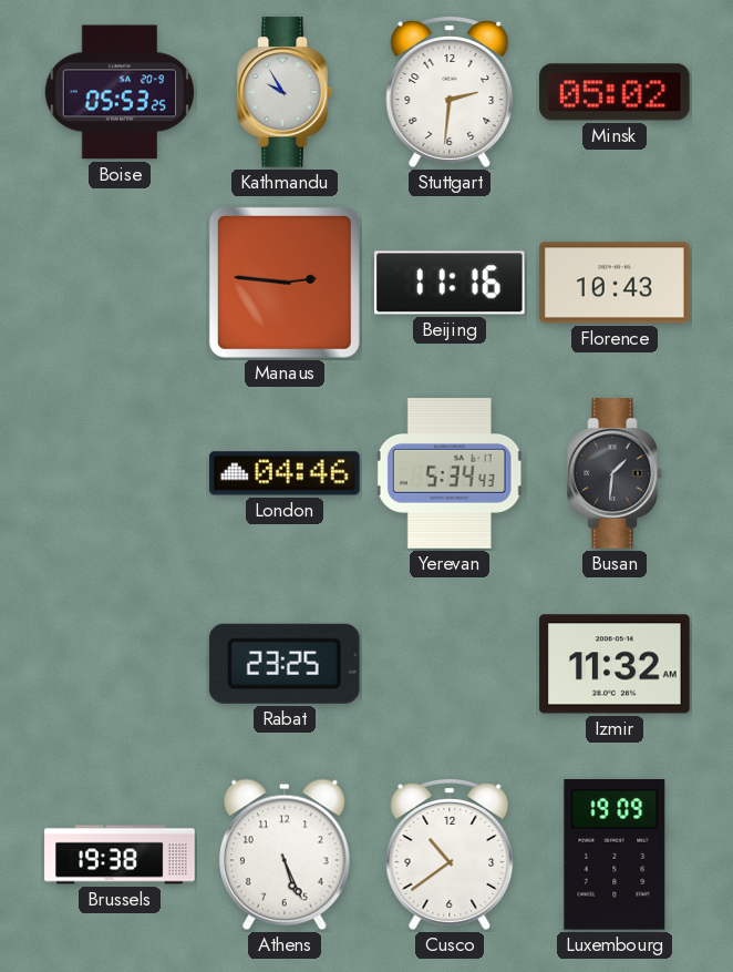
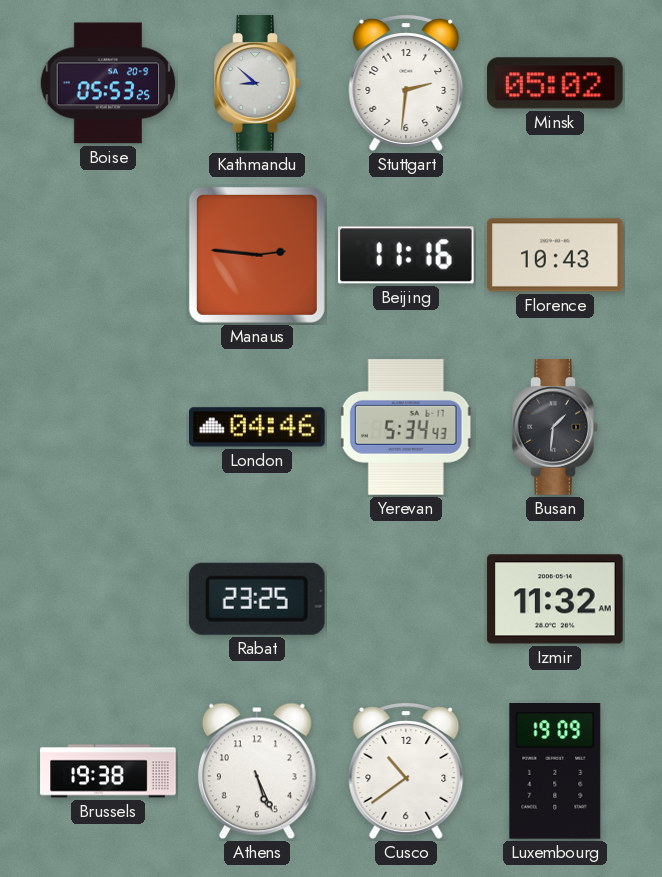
Kathmandu: 9:55 -> 8:52
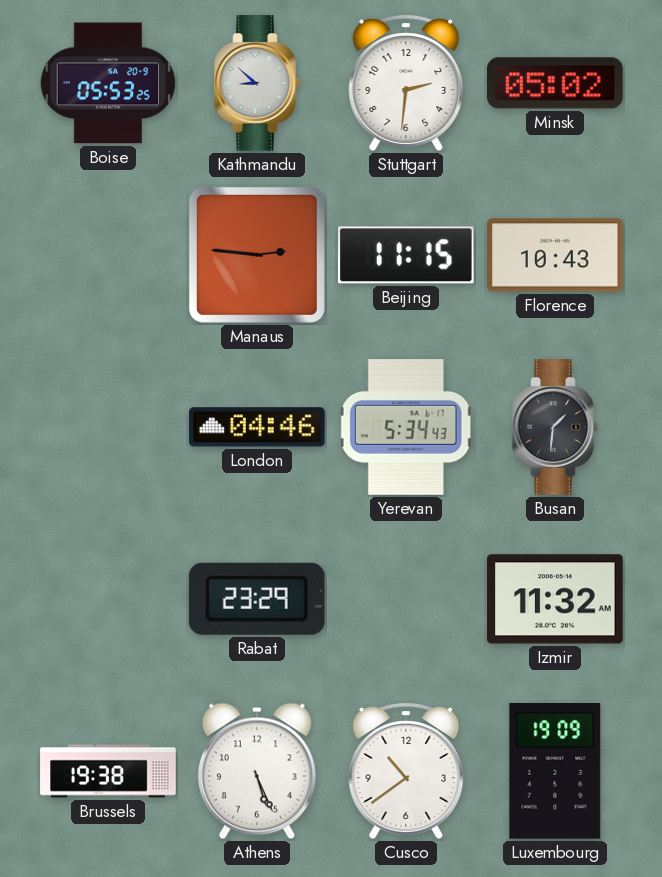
Beijing: 11:16 -> 11:15
Rabat: 23:25 -> 23:29
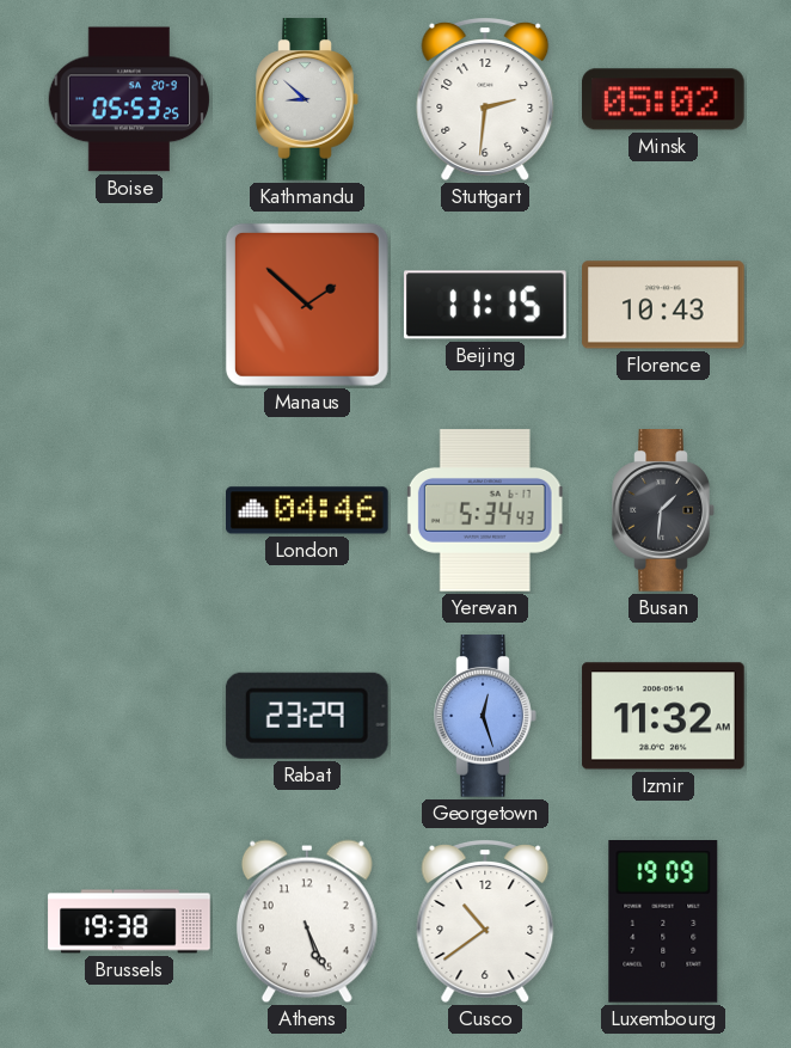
Manaus: 2:46 -> 1:52
Georgetown: none -> 12:27
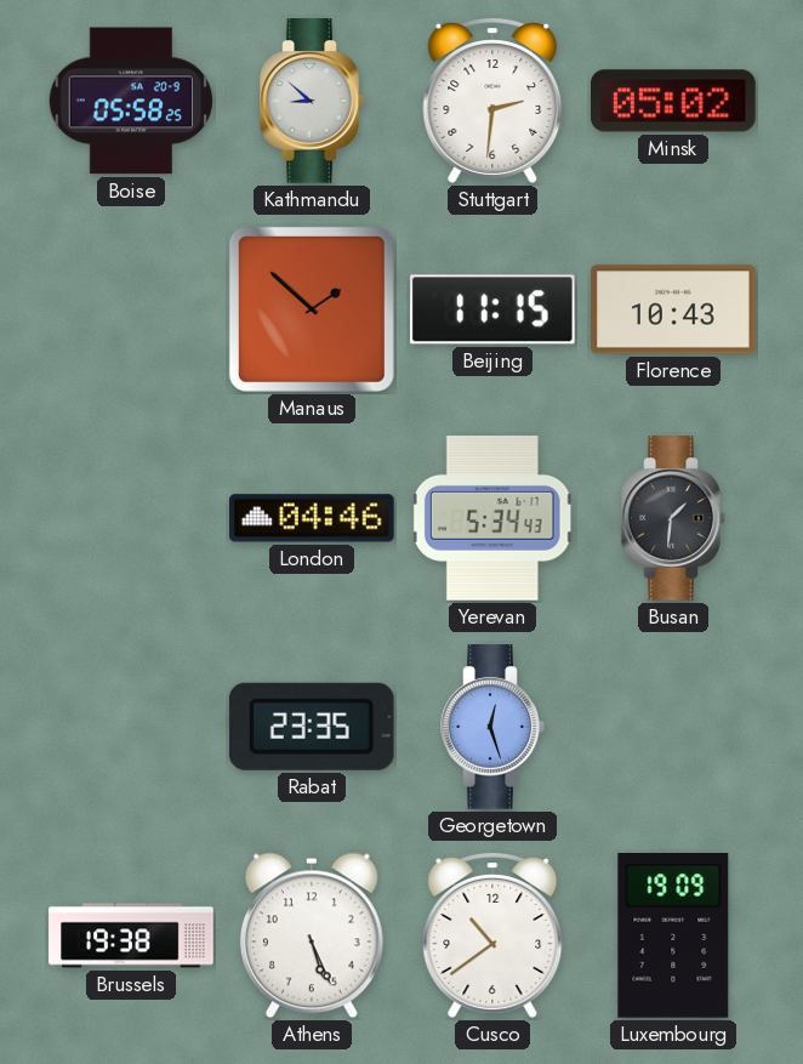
Boise: 05:53 -> 05:58
Rabat: 23:29 -> 23:35
Izmir: 11:32 -> none
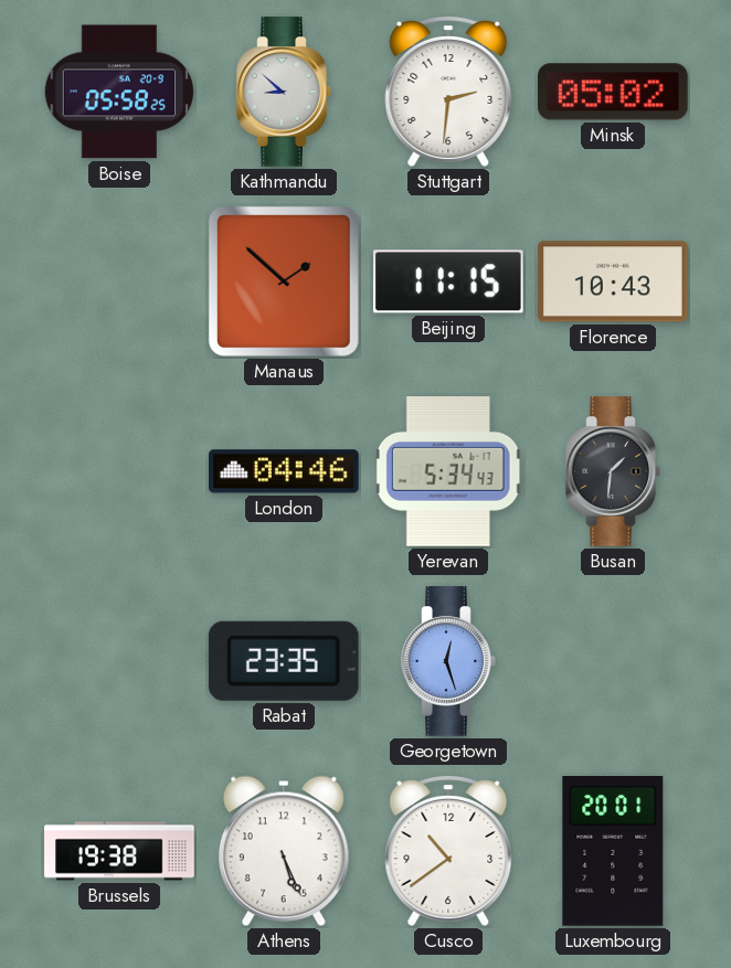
Luxembourg: 19:09 -> 20:01
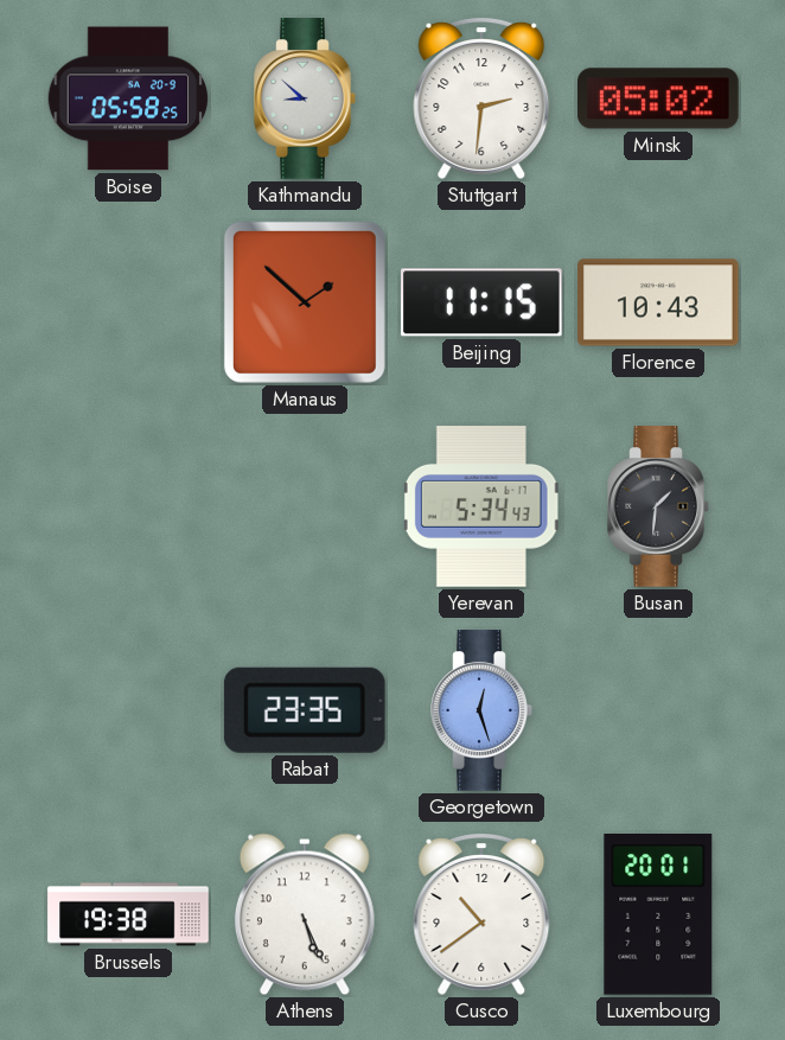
London: 04:46 -> none
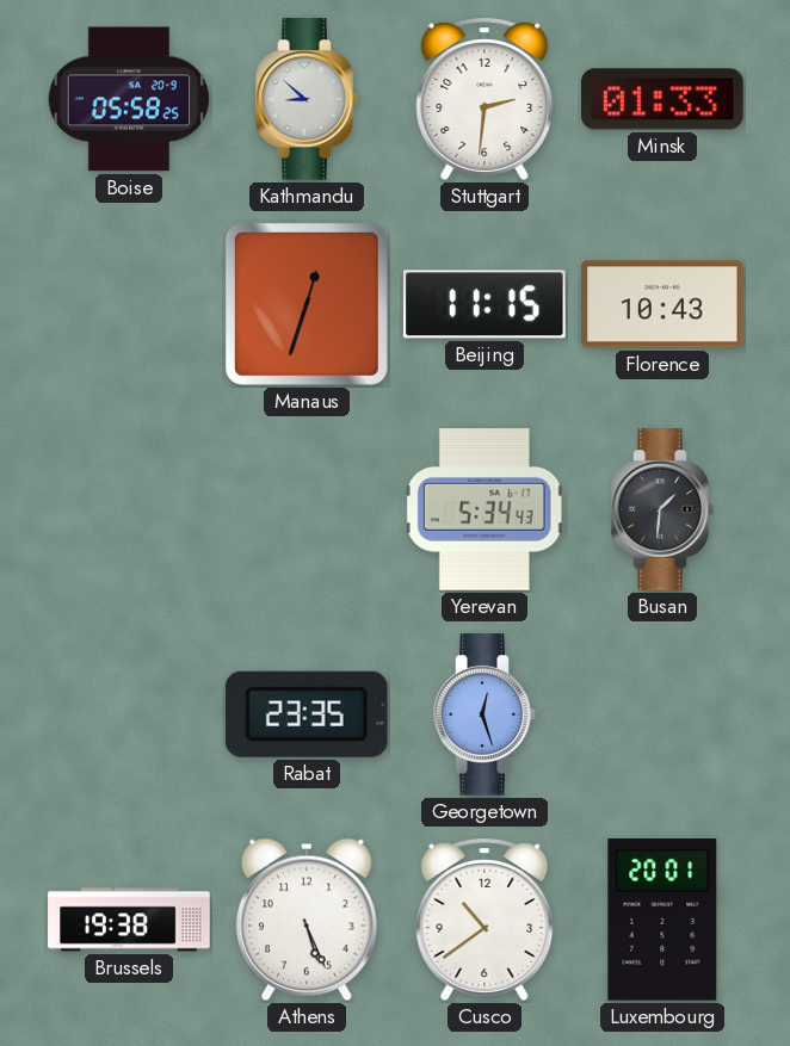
Minsk: 05:02 -> 01:33
Manaus: 1:52 -> 12:33
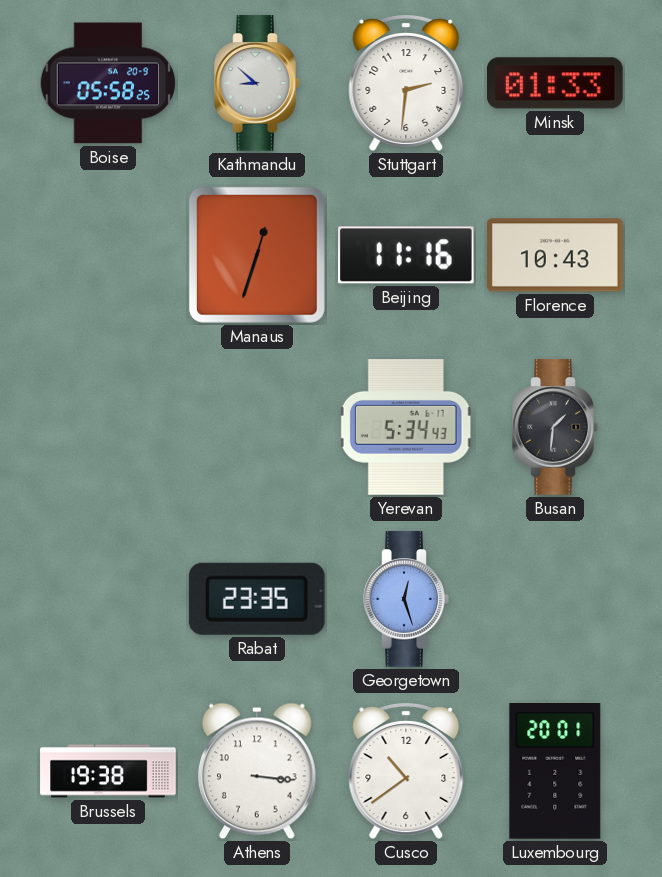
Beijing: 11:15 -> 11:16
Athens: 5:26 -> 3:16
